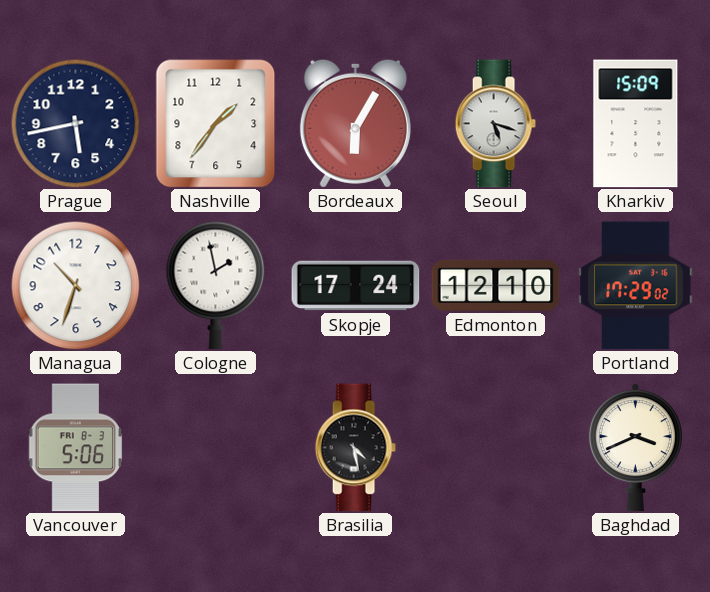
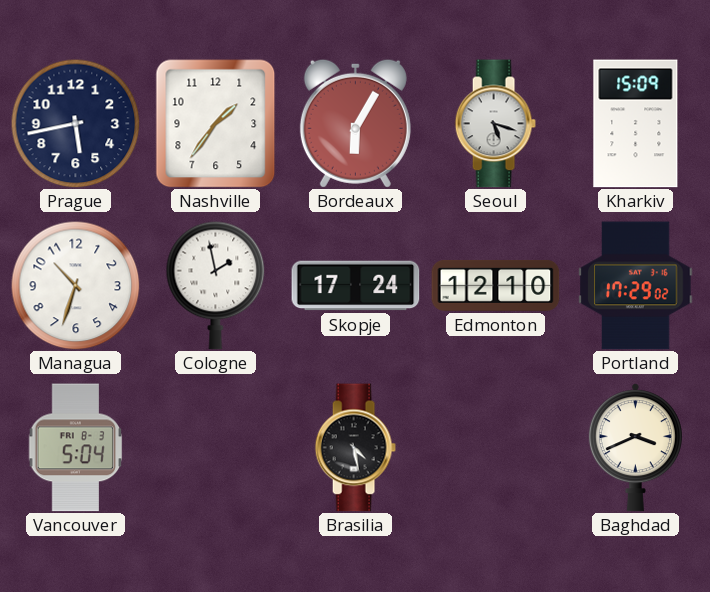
Vancouver: 5:06 -> 5:04
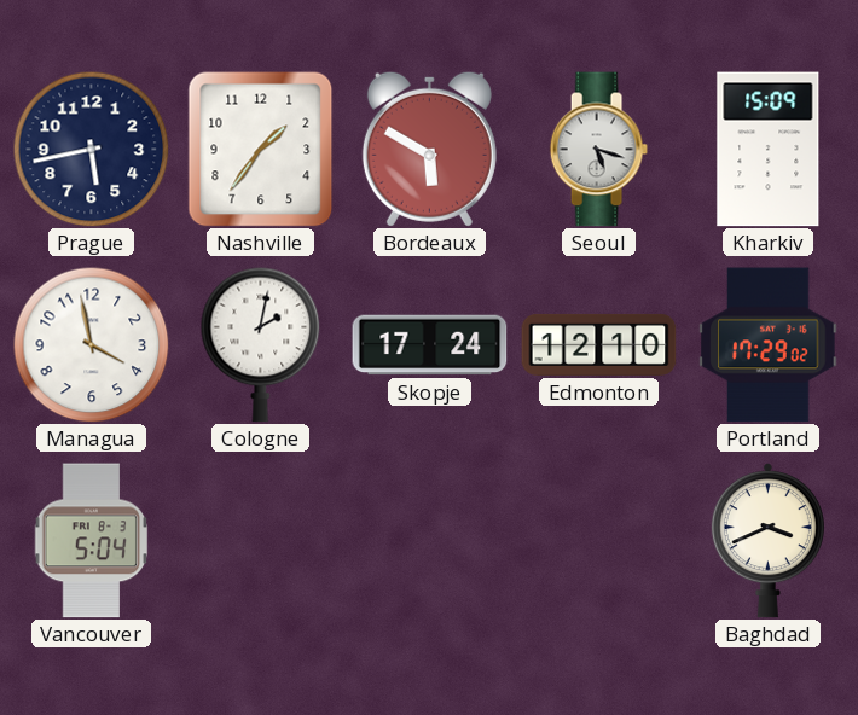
Bordeaux: 6:05 -> 5:50
Managua: 10:33 -> 3:58
Cologne: 1:58 -> 2:02
Brasilia: 4:28 -> none
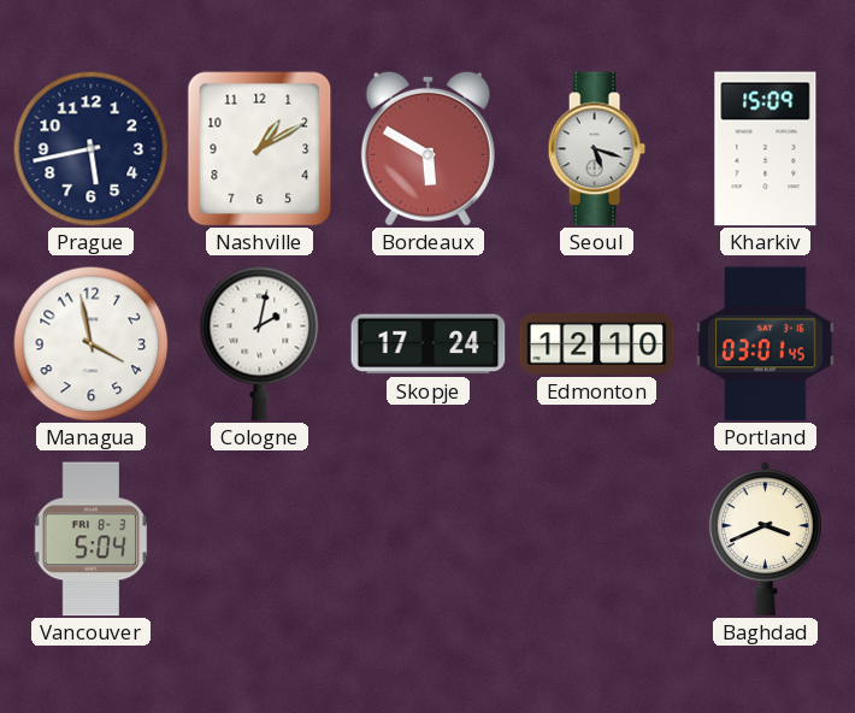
Nashville: 1:36 -> 1:10
Portland: 17:29 -> 03:01
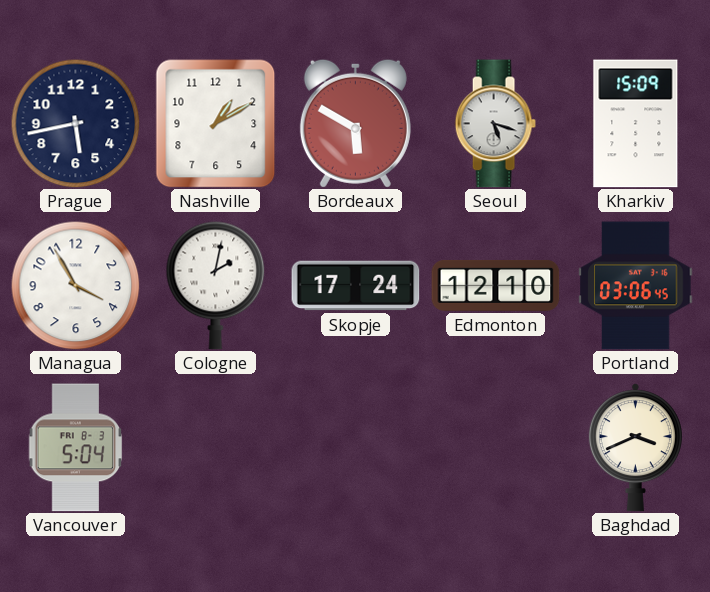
Managua: 3:58 -> 3:55
Portland: 03:01 -> 03:06
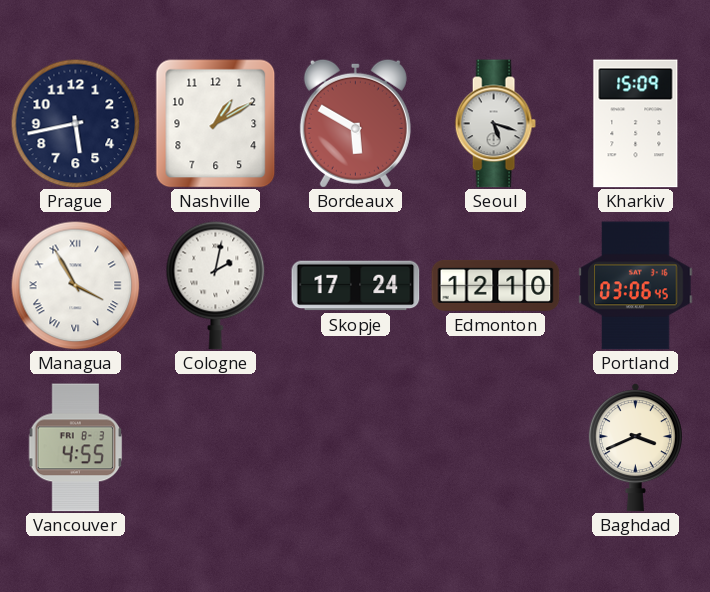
Managua numerals: Arabic -> Roman
Vancouver: 5:04 -> 4:55
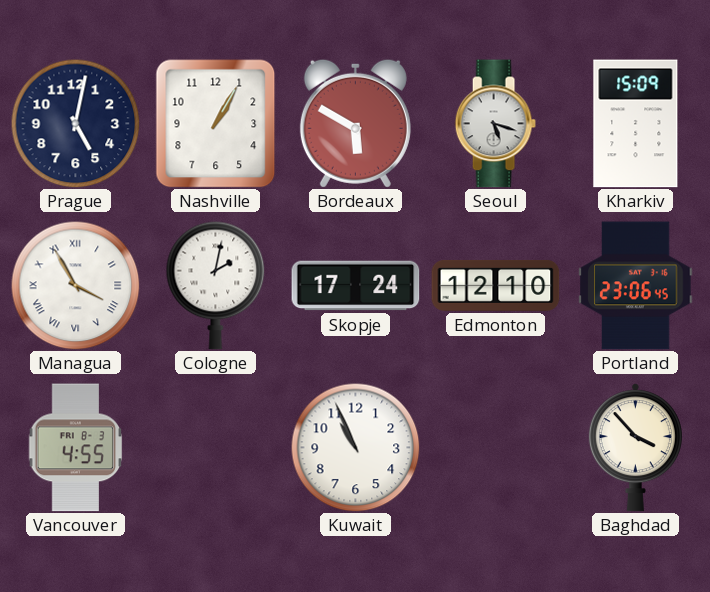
Prague: 5:43 -> 5:02
Nashville: 1:10 -> 1:05
Portland: 03:06 -> 23:06
Kuwait: none -> 10:56
Baghdad: 3:41 -> 3:53
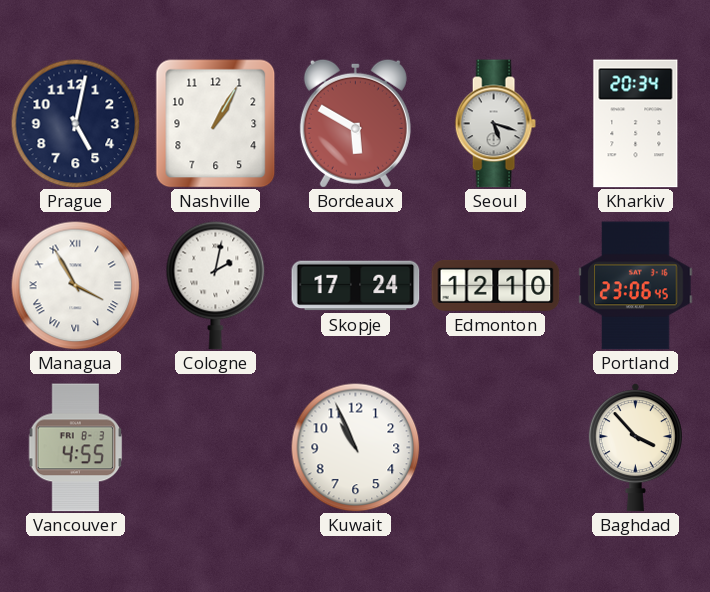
Kharkiv: 15:09 -> 20:34
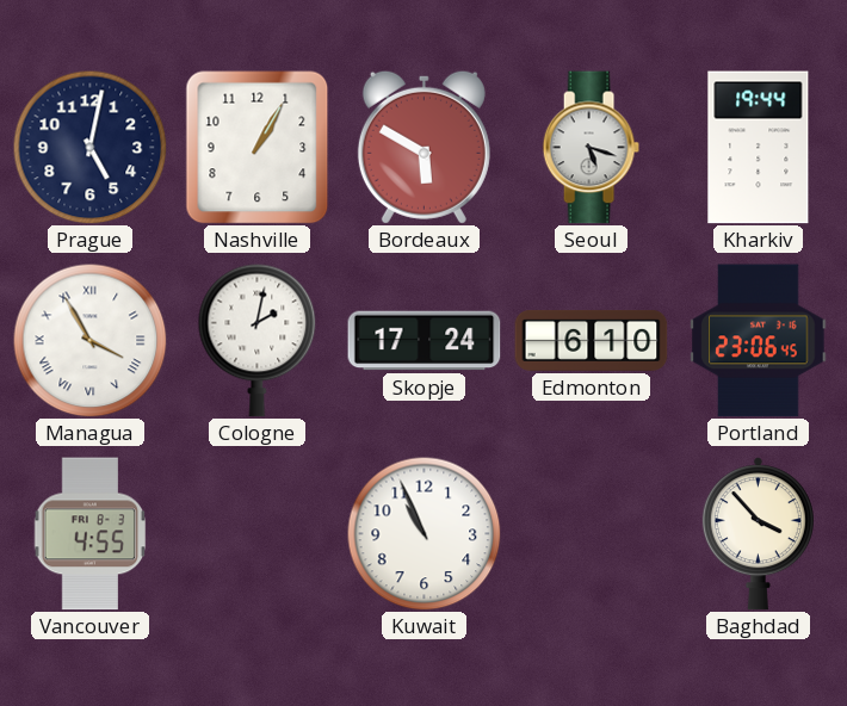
Kharkiv: 20:34 -> 19:44
Edmonton: 12:10 -> 6:10
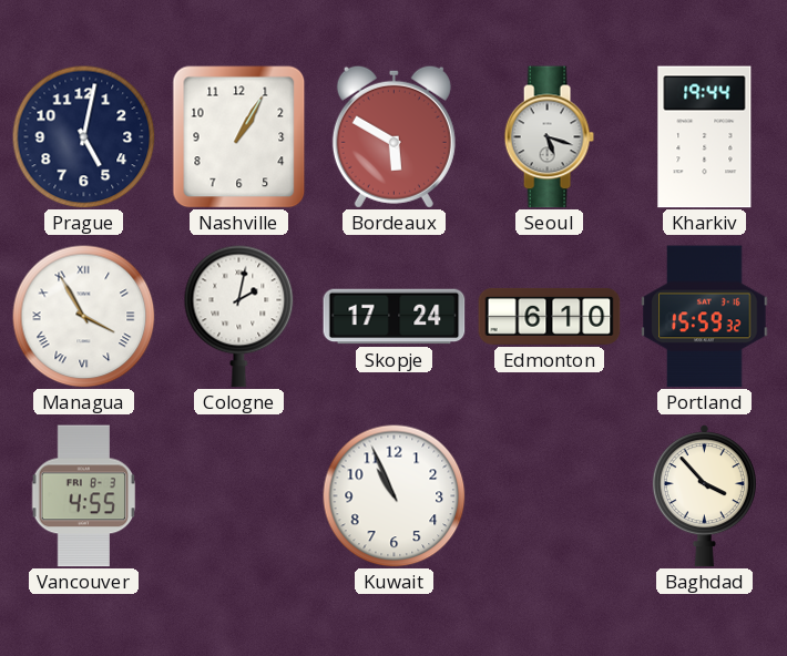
Portland: 23:06 -> 15:59
